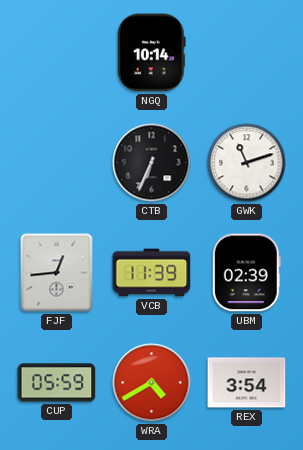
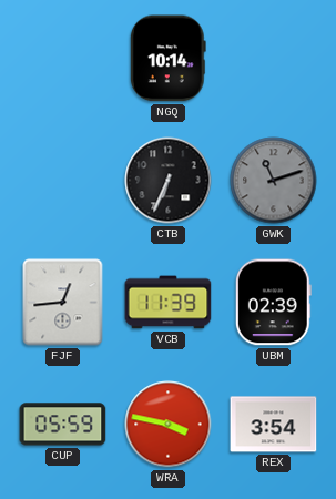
GWK dial: white -> grey
WRA: 4:40 -> 3:47
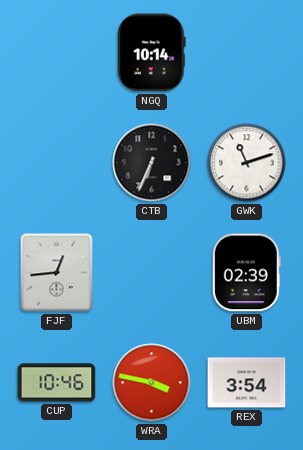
GWK dial: grey -> white
VCB: 11:39 -> none
CUP: 05:59 -> 10:46
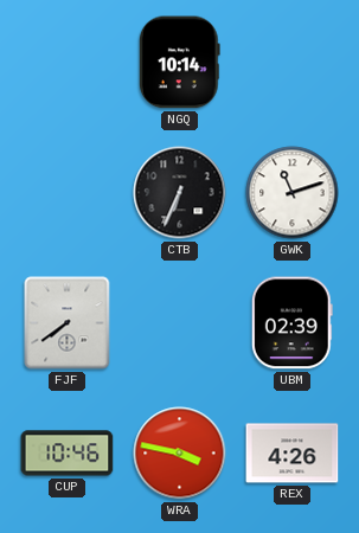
FJF: 12:44 -> 7:39
REX: 3:54 -> 4:26
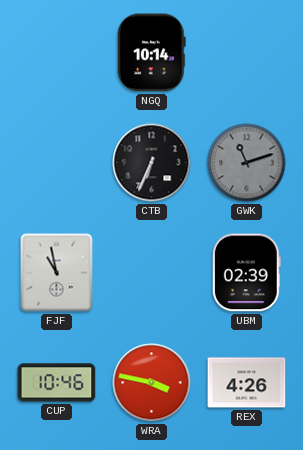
GWK dial: white -> grey
FJF: 7:39 -> 10:58
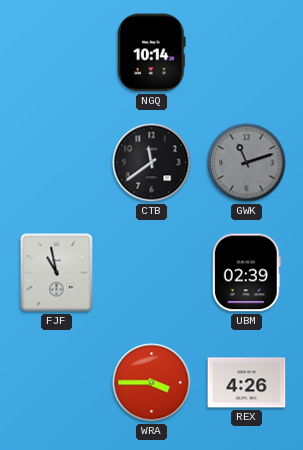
CTB: 6:34 -> 11:39
CUP: 10:46 -> none
WRA: 3:47 -> 3:45
